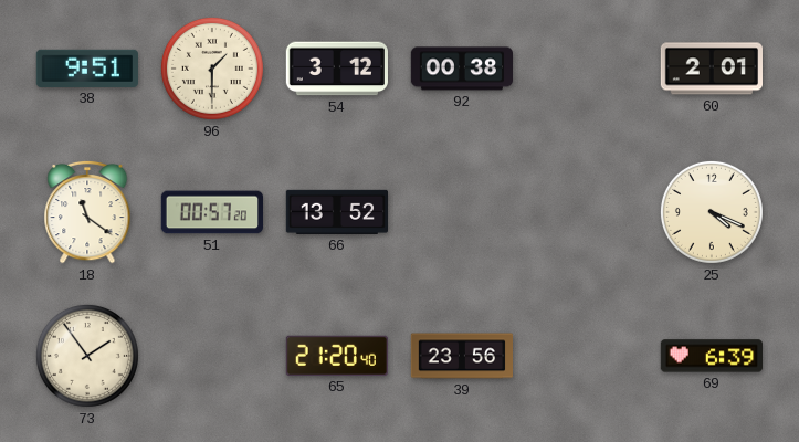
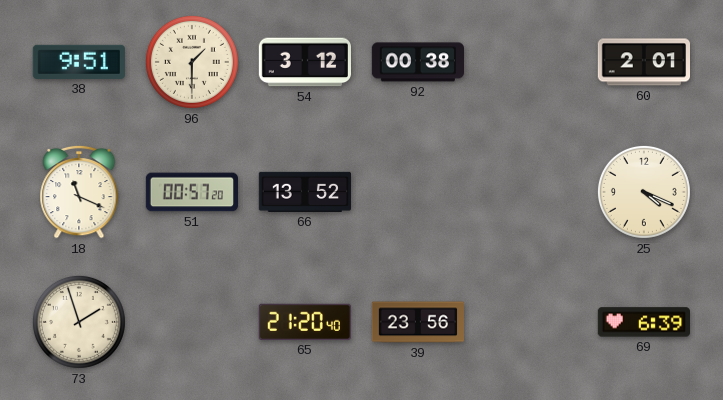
18: 11:21 -> 11:19
73: 1:54 -> 1:57
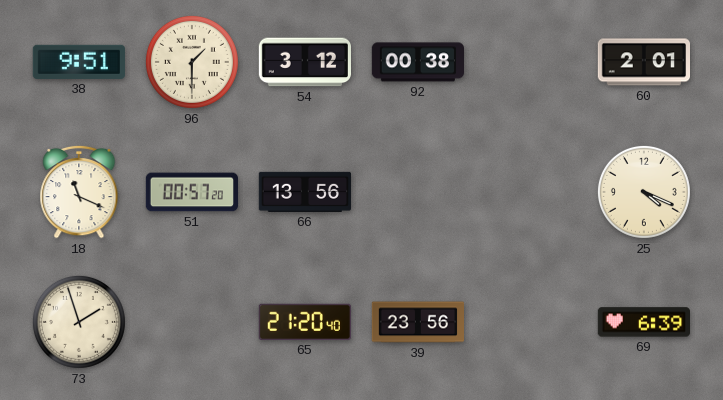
66: 13:52 -> 13:56
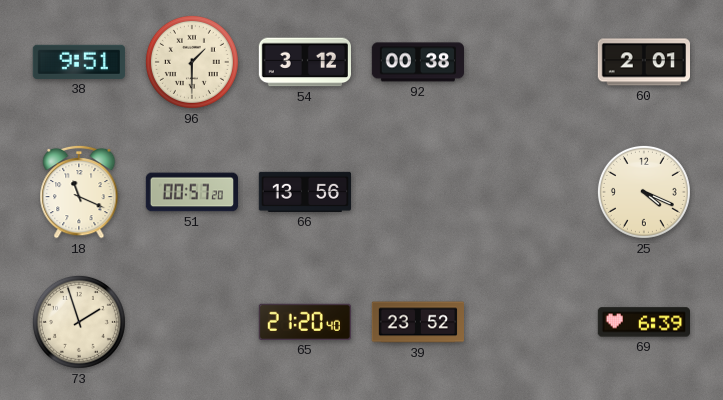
39: 23:56 -> 23:52
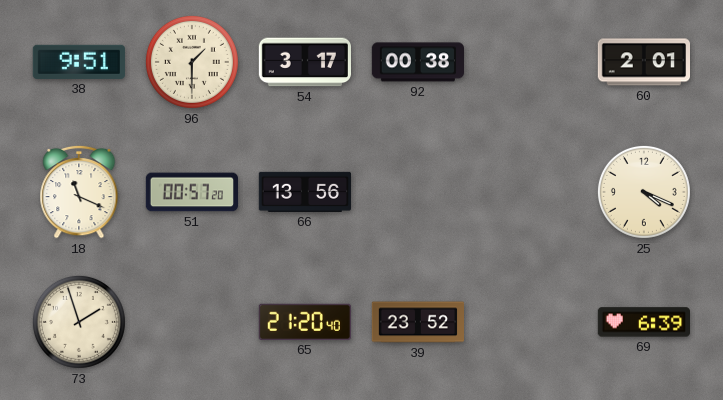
54: 3:12 -> 3:17
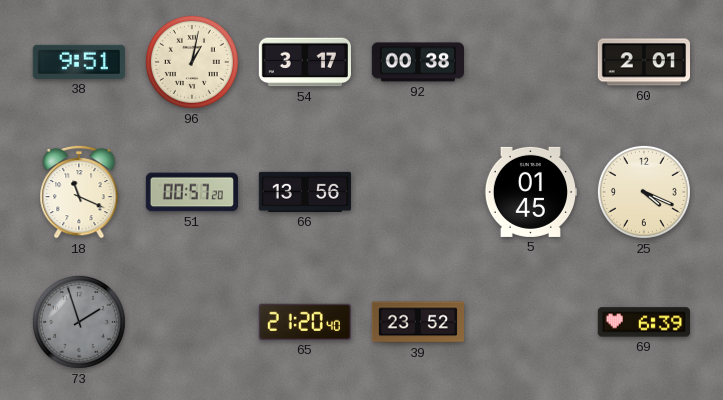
96: 1:30 -> 1:02
5: none -> 01:45
73 dial: cream -> grey
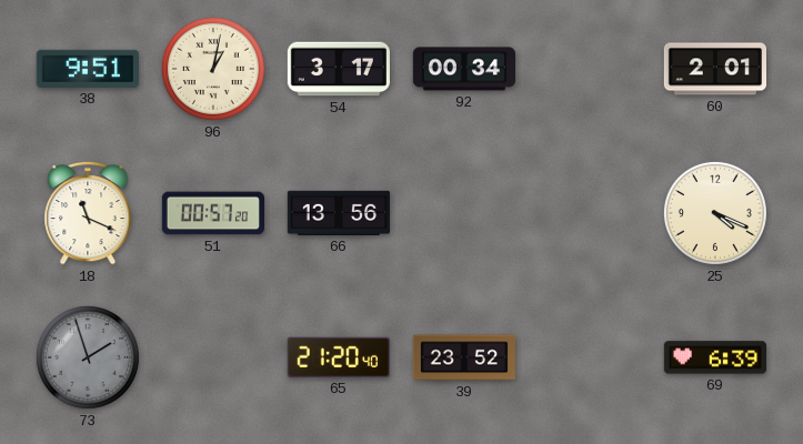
92: 00:38 -> 00:34
5: 01:45 -> none
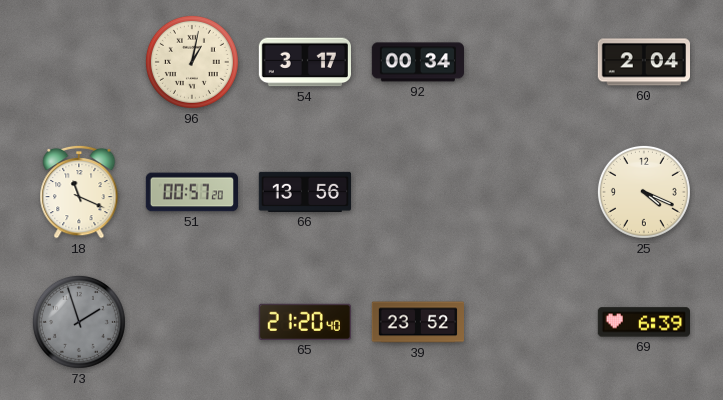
38: 9:51 -> none
60: 2:01 -> 2:04
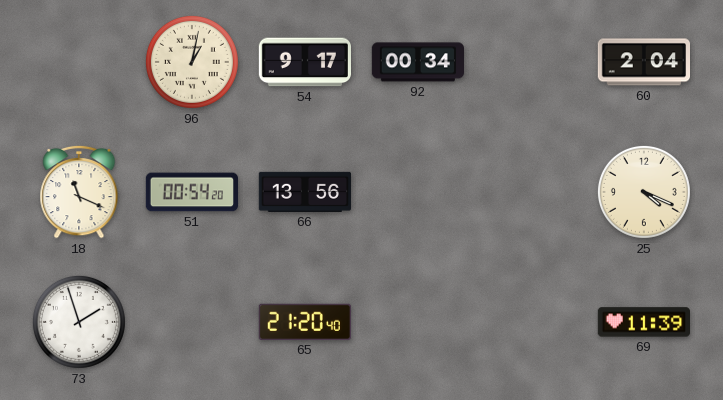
54: 3:17 -> 9:17
51: 00:57 -> 00:54
73 dial: grey -> white
39: 23:52 -> none
69: 6:39 -> 11:39
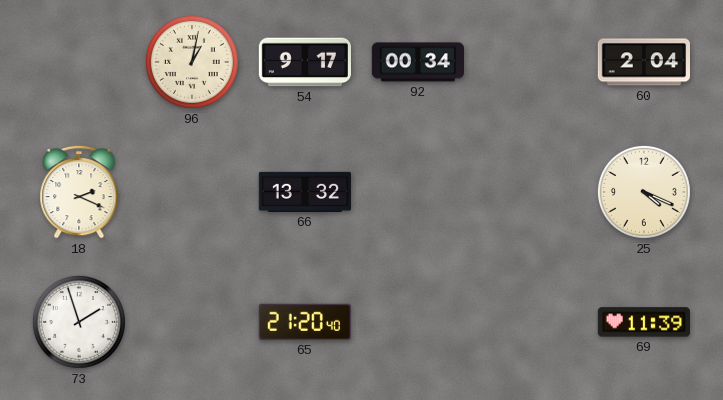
18: 11:19 -> 2:19
51: 00:54 -> none
66: 13:56 -> 13:32
